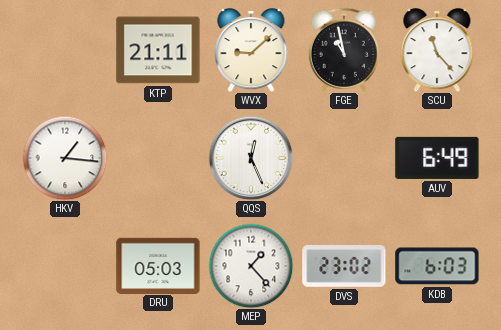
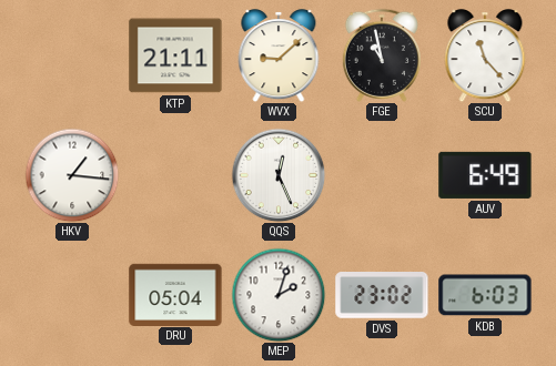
DRU: 05:03 -> 05:04
MEP: 1:23 -> 2:03
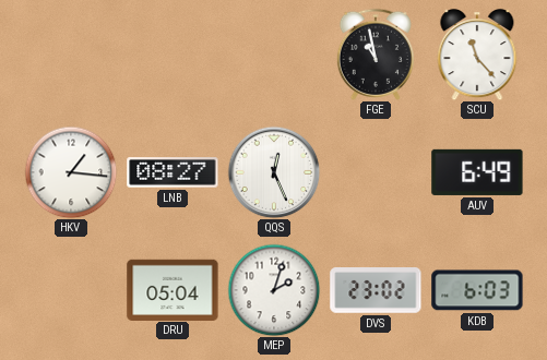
KTP: 21:11 -> none
WVX: 9:08 -> none
LNB: none -> 08:27
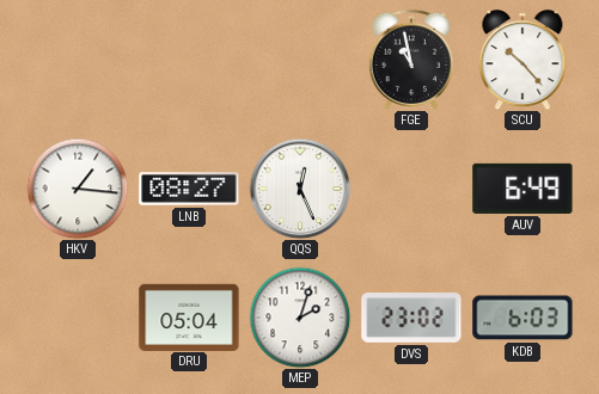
SCU: 11:23 -> 10:23
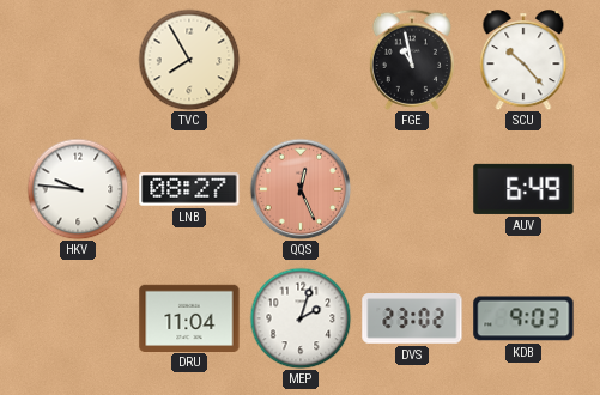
TVC: none -> 7:55
HKV: 1:16 -> 9:46
QQS dial: white -> salmon
DRU: 05:04 -> 11:04
KDB: 6:03 -> 9:03
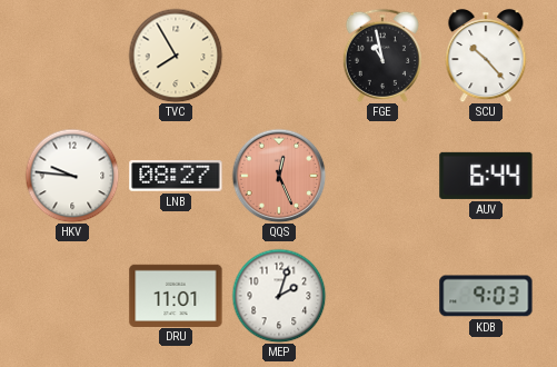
AUV: 6:49 -> 6:44
DRU: 11:04 -> 11:01
DVS: 23:02 -> none
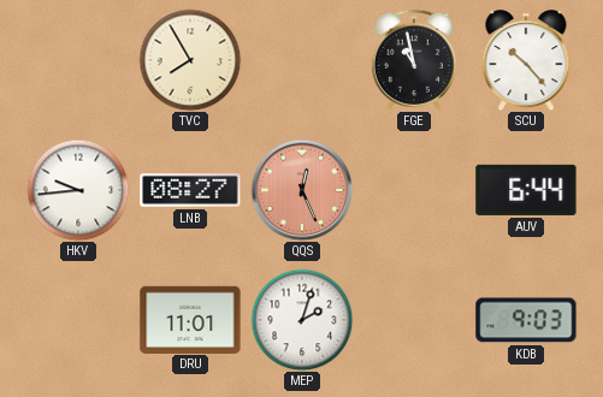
HKV: 9:46 -> 9:44
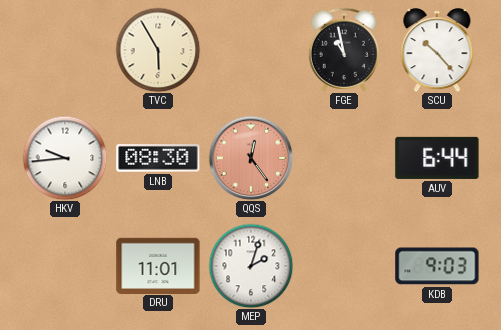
TVC: 7:55 -> 5:55
LNB: 08:27 -> 08:30
QQS: 12:26 -> 12:24
